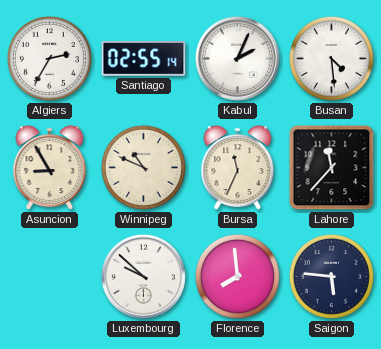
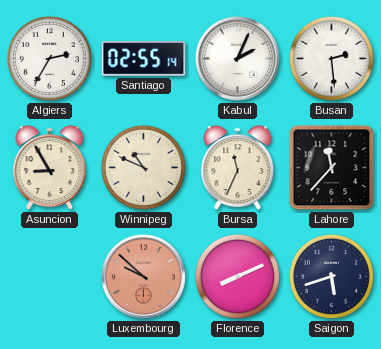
Busan: 4:29 -> 2:29
Luxembourg dial: white -> salmon
Florence: 7:59 -> 8:11
Saigon: 5:46 -> 5:42
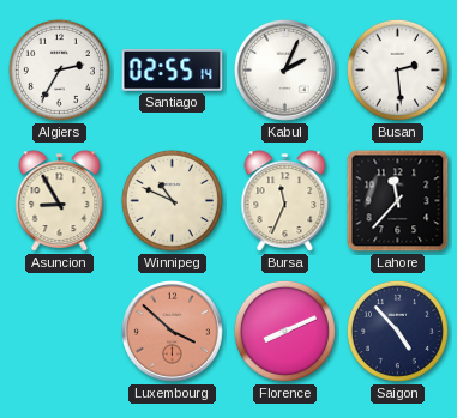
Luxembourg: 9:52 -> 3:52
Saigon: 5:42 -> 4:53
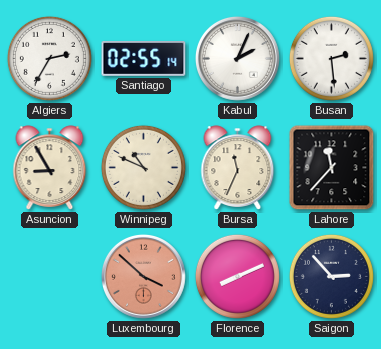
Saigon: 4:53 -> 2:53
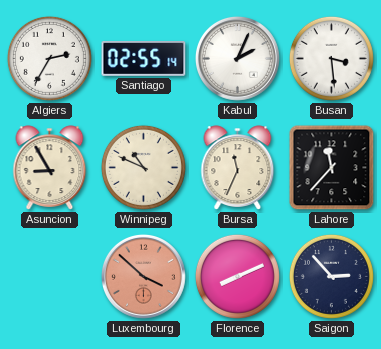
Busan: 2:29 -> 3:29
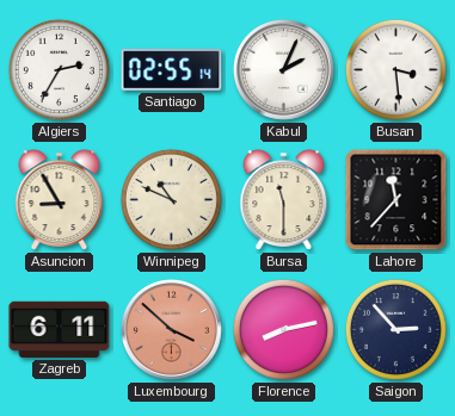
Bursa: 11:34 -> 11:30
Zagreb: none -> 6:11
Florence: 8:11 -> 8:13
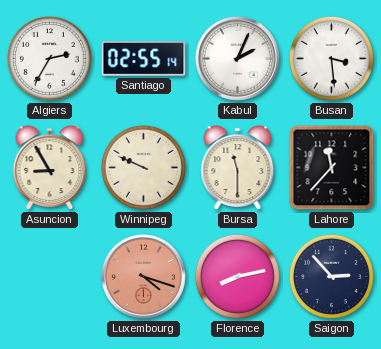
Winnipeg: 10:49 -> 9:49
Zagreb: 6:11 -> none
Luxembourg: 3:52 -> 4:18
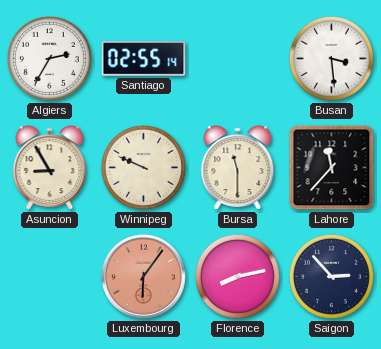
Kabul: 2:04 -> none
Luxembourg: 4:18 -> 6:06
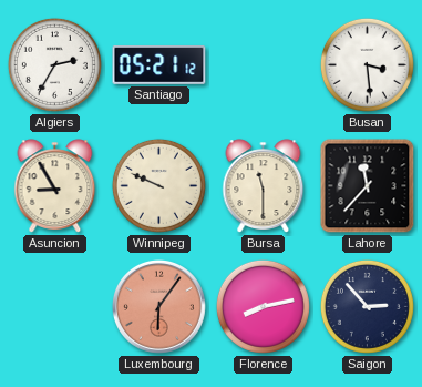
Santiago: 02:55 -> 05:21
